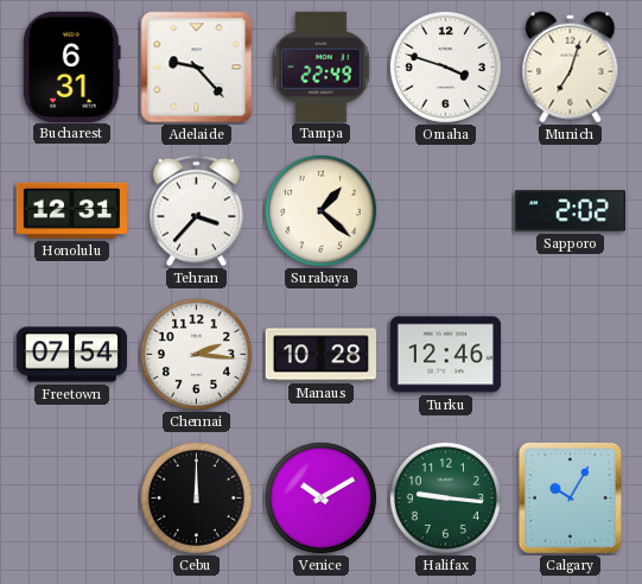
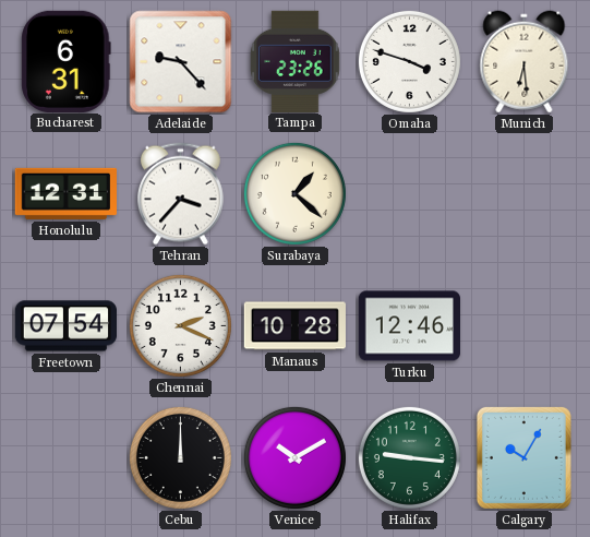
Tampa: 22:49 -> 23:26
Munich: 7:03 -> 6:29
Sapporo: 2:02 -> none
Chennai: 2:16 -> 2:19
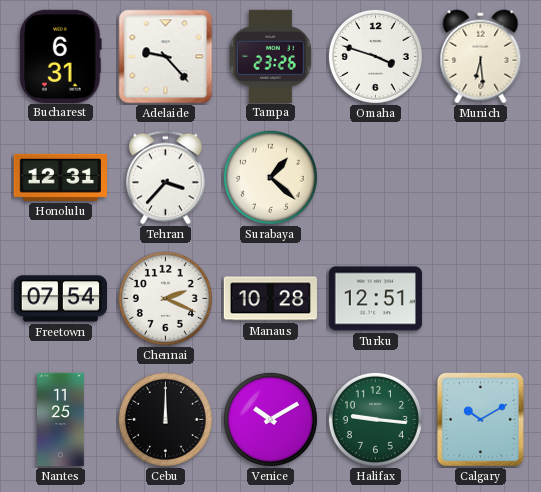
Turku: 12:46 -> 12:51
Nantes: none -> 11:25
Calgary: 10:05 -> 10:10
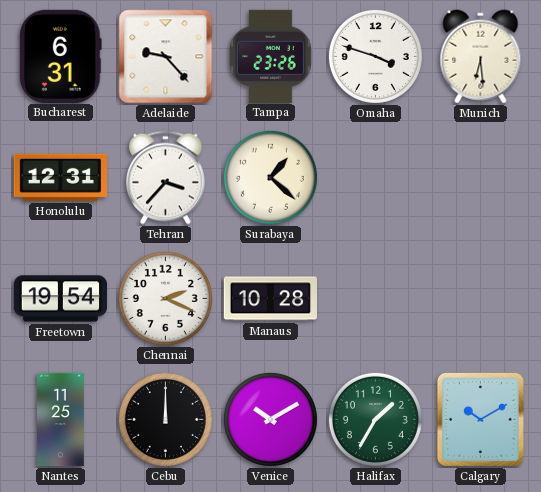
Freetown: 07:54 -> 19:54
Turku: 12:51 -> none
Halifax: 9:16 -> 1:35
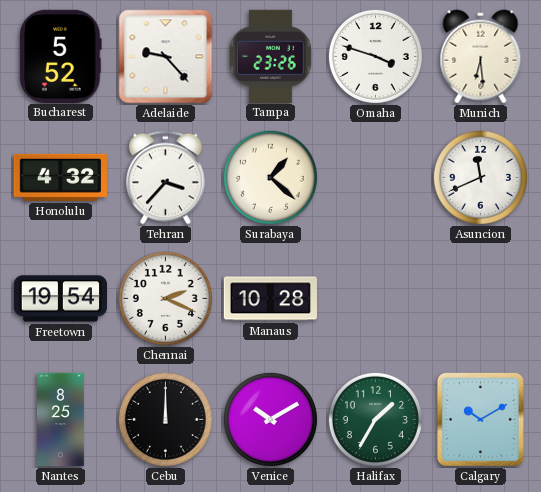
Bucharest: 6:31 -> 5:52
Honolulu: 12:31 -> 4:32
Asuncion: none -> 11:41
Nantes: 11:25 -> 8:25
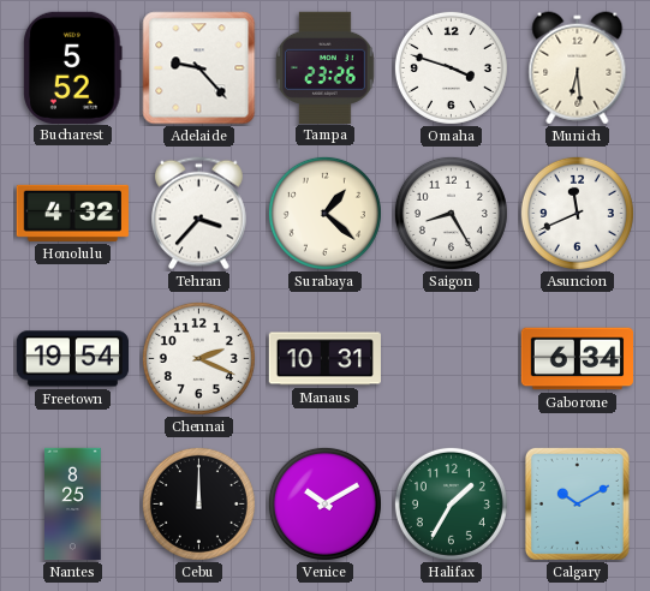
Saigon: none -> 8:25
Manaus: 10:28 -> 10:31
Gaborone: none -> 6:34
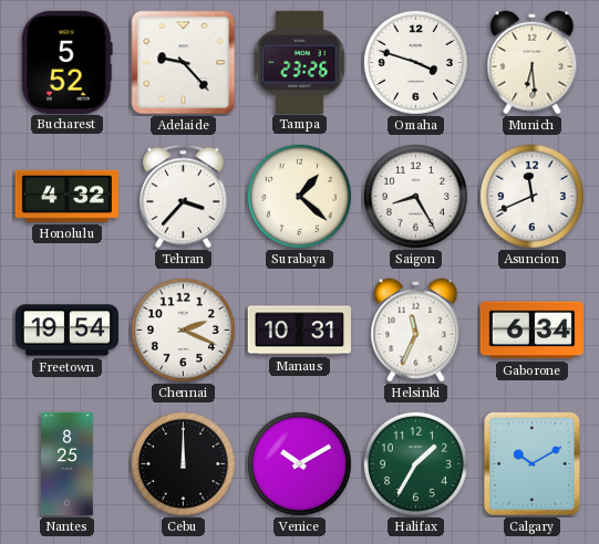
Helsinki: none -> 11:34
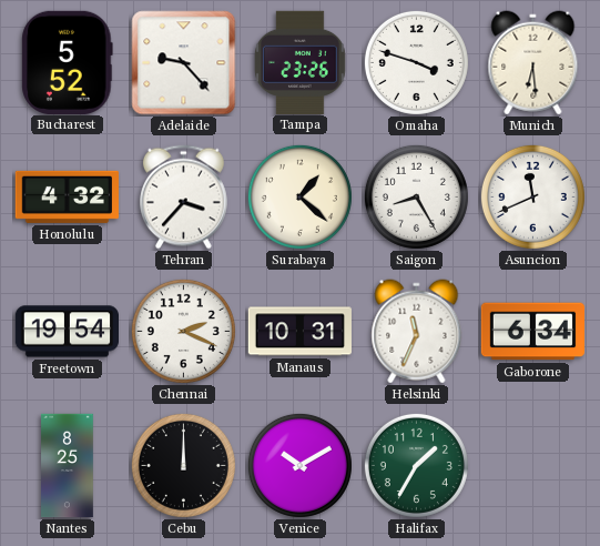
Calgary: 10:10 -> none
